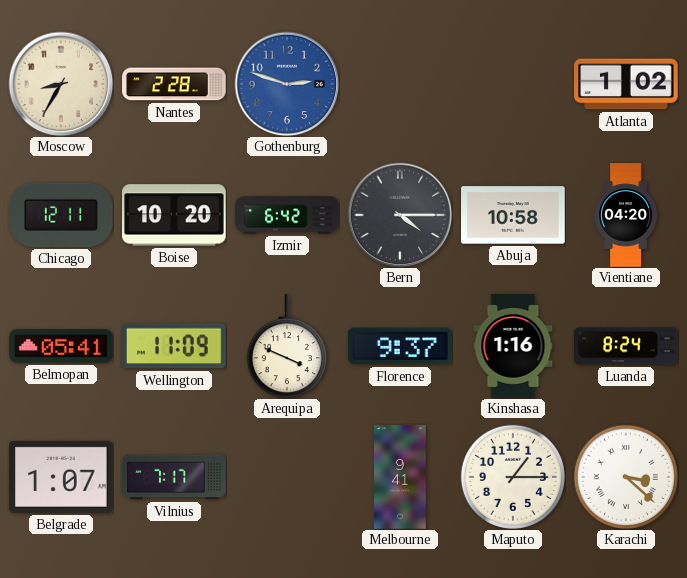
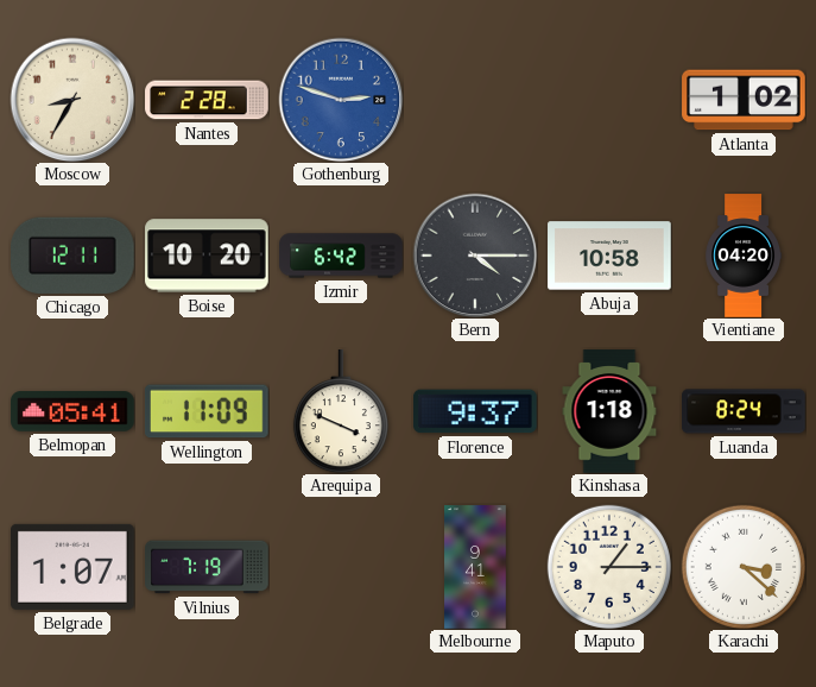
Kinshasa: 1:16 -> 1:18
Vilnius: 7:17 -> 7:19
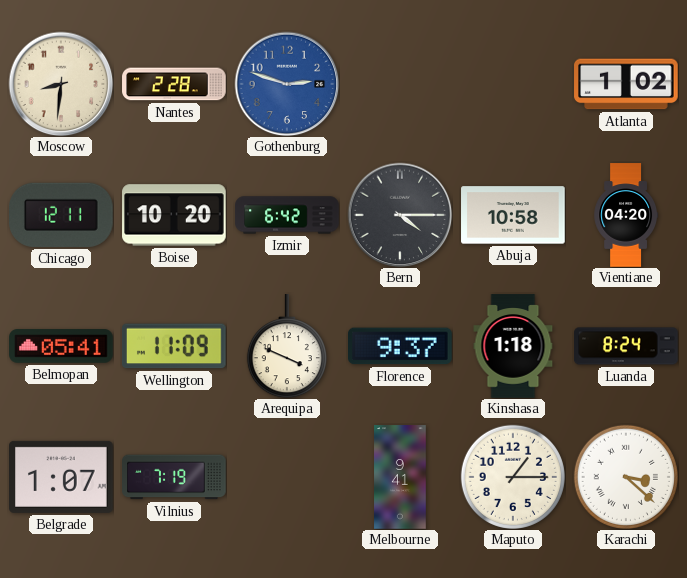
Moscow: 8:35 -> 8:31
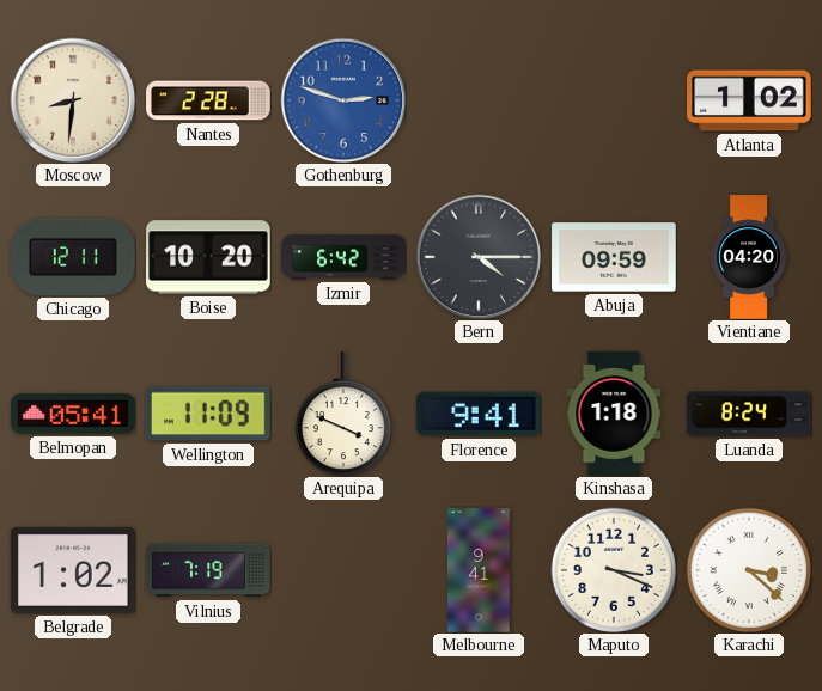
Abuja: 10:58 -> 09:59
Florence: 9:37 -> 9:41
Belgrade: 1:07 -> 1:02
Maputo: 1:15 -> 3:19
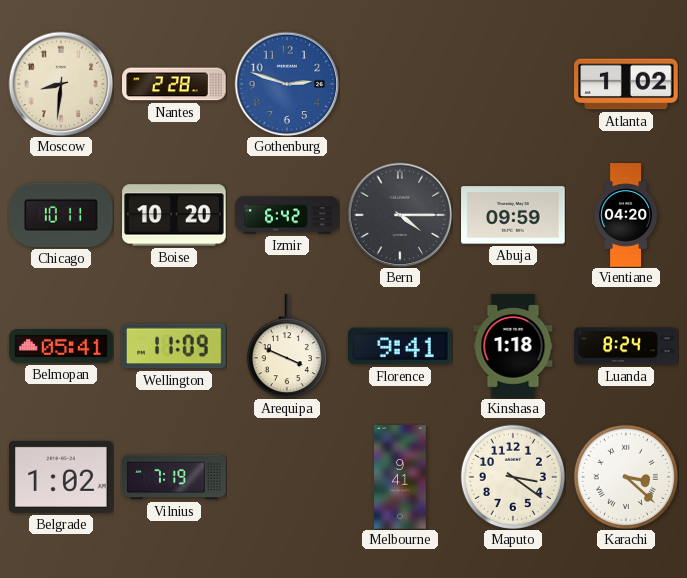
Chicago: 12:11 -> 10:11
Maputo: 3:19 -> 3:21
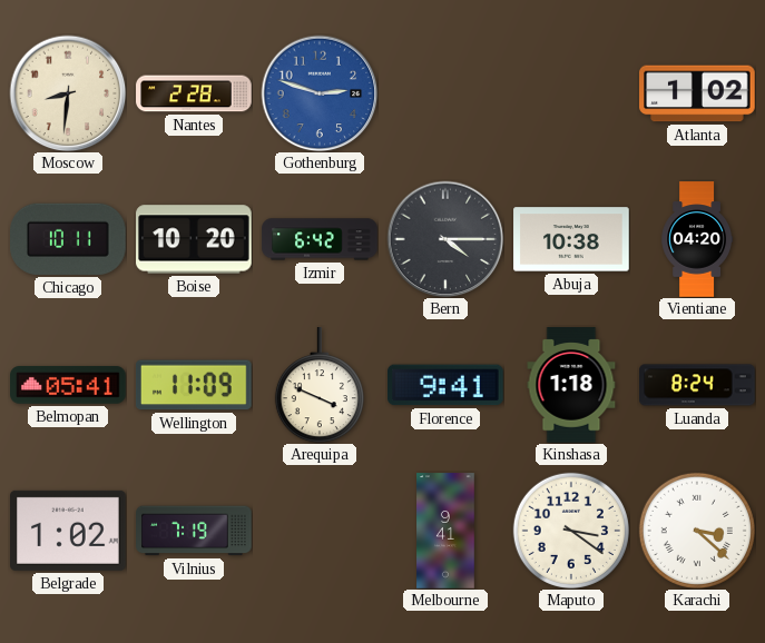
Abuja: 09:59 -> 10:38
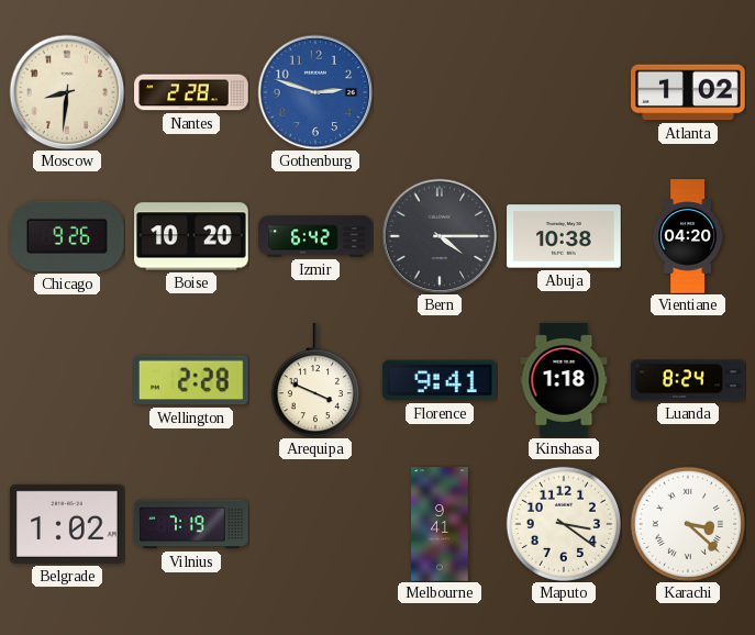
Chicago: 10:11 -> 9:26
Belmopan: 05:41 -> none
Wellington: 11:09 -> 2:28
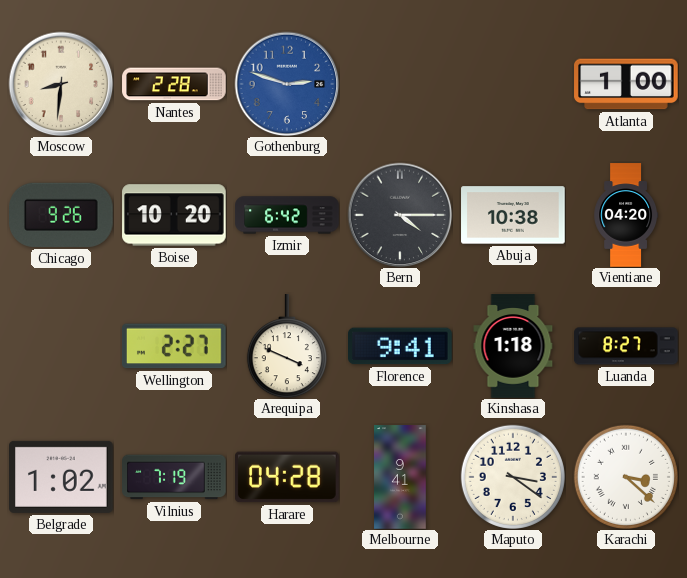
Atlanta: 1:02 -> 1:00
Wellington: 2:28 -> 2:27
Luanda: 8:24 -> 8:27
Harare: none -> 04:28
